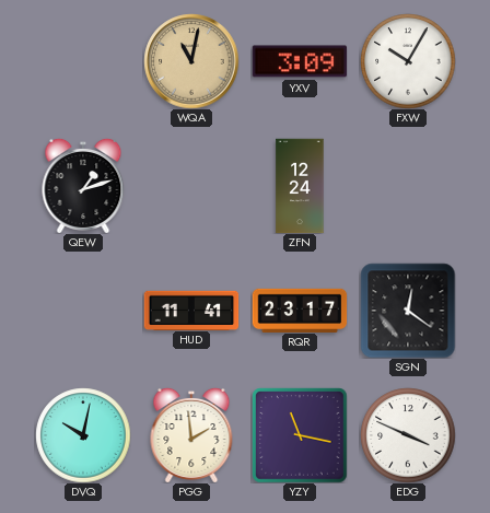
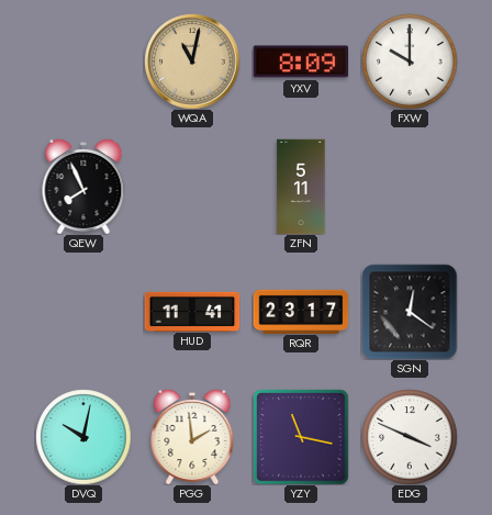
YXV: 3:09 -> 8:09
FXW: 10:05 -> 10:00
QEW: 1:12 -> 7:56
ZFN: 12:24 -> 5:11
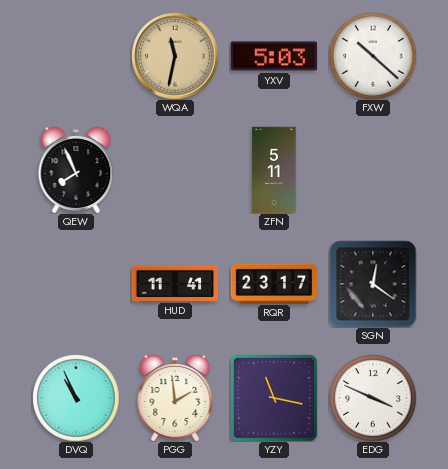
WQA: 11:02 -> 11:32
YXV: 8:09 -> 5:03
FXW: 10:00 -> 10:22
DVQ: 10:02 -> 10:56
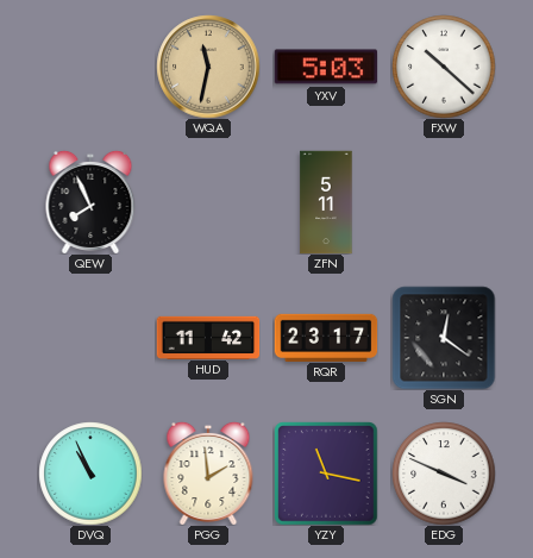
HUD: 11:41 -> 11:42
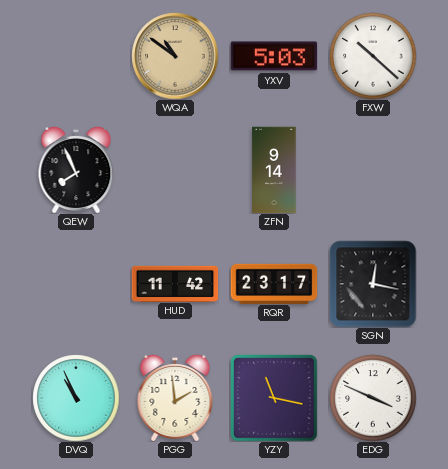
WQA: 11:32 -> 10:51
ZFN: 5:11 -> 9:14
SGN: 12:21 -> 12:17
